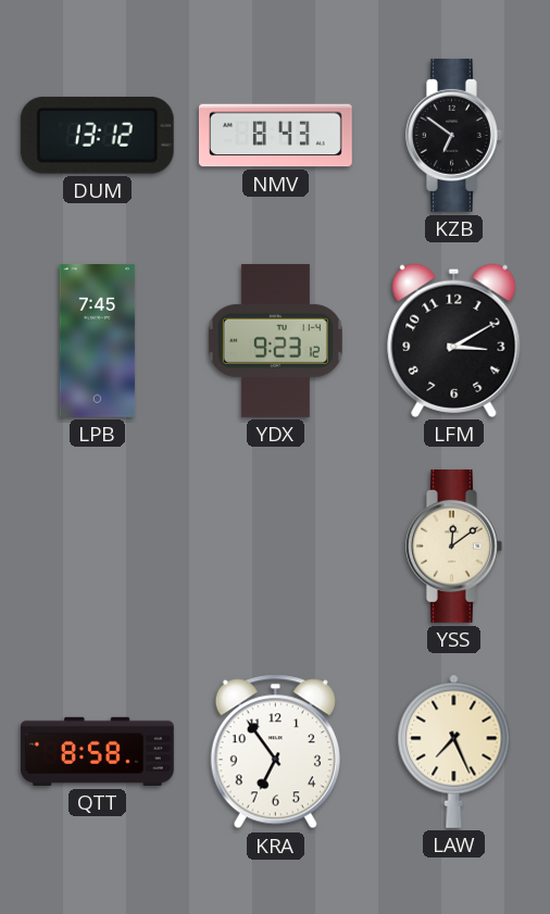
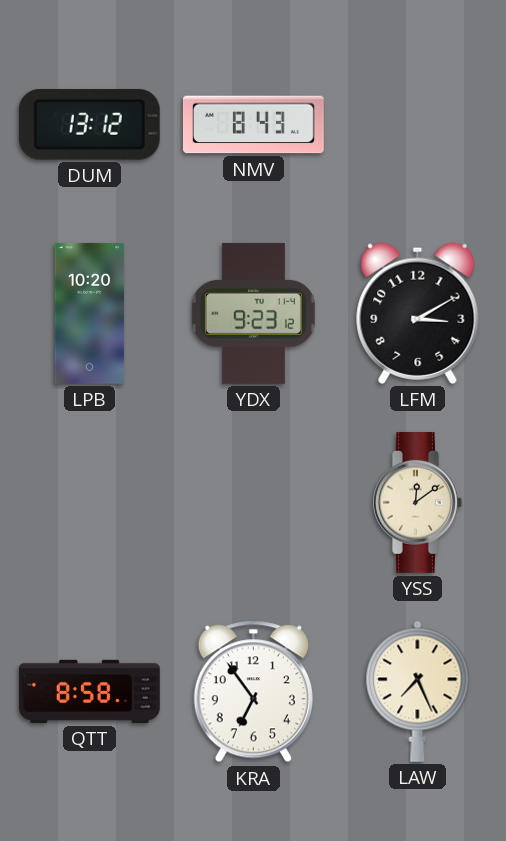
KZB: 6:51 -> none
LPB: 7:45 -> 10:20
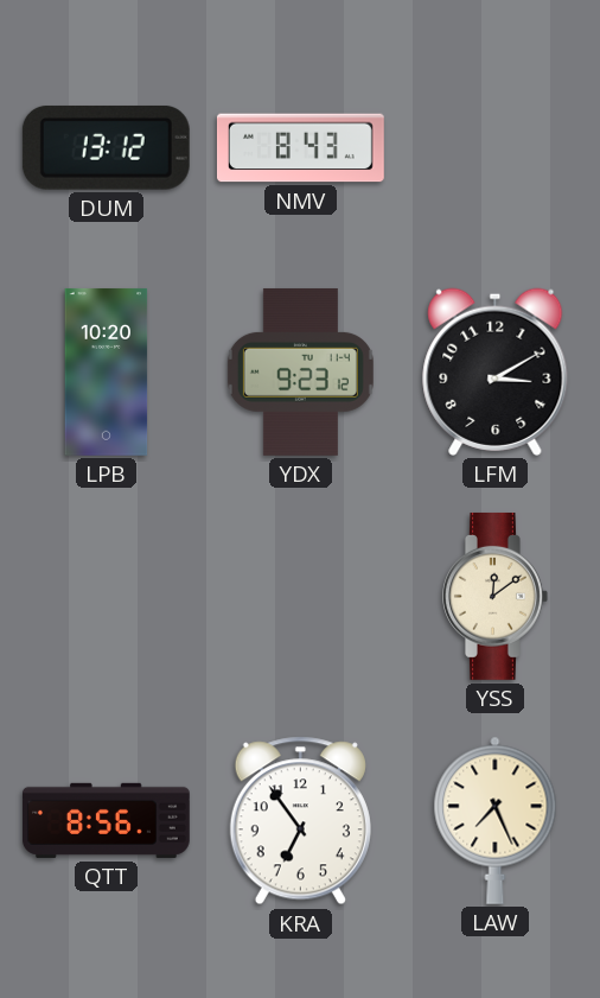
QTT: 8:58 -> 8:56
